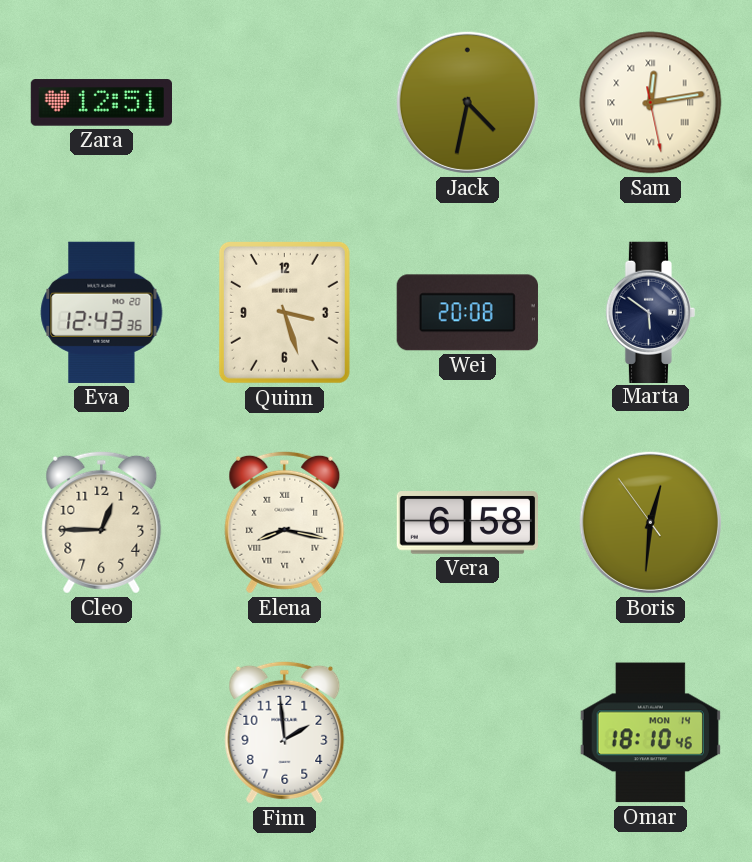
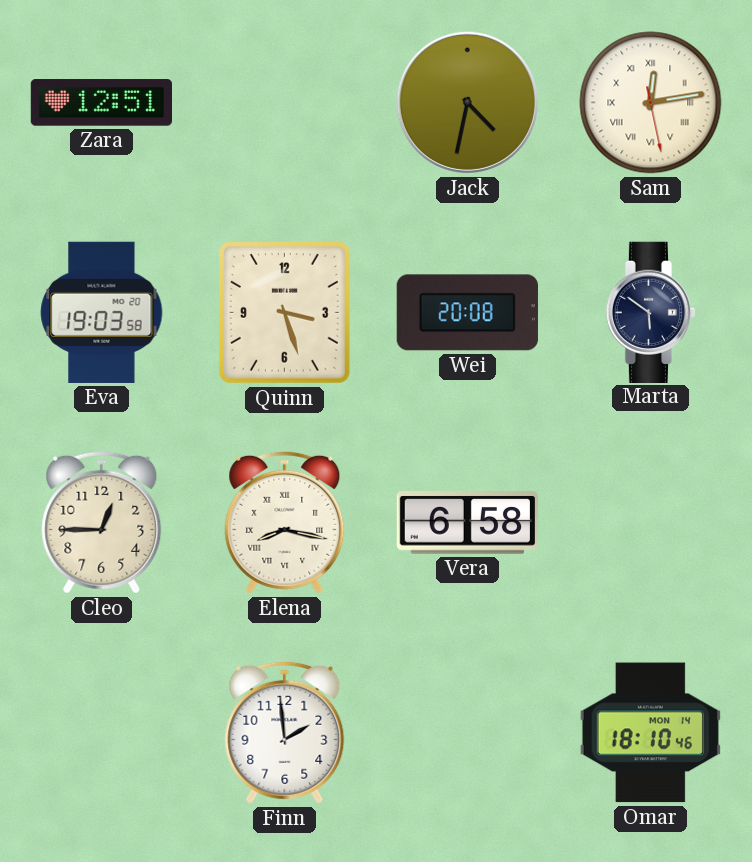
Eva: 12:43 -> 19:03
Boris: 12:30 -> none
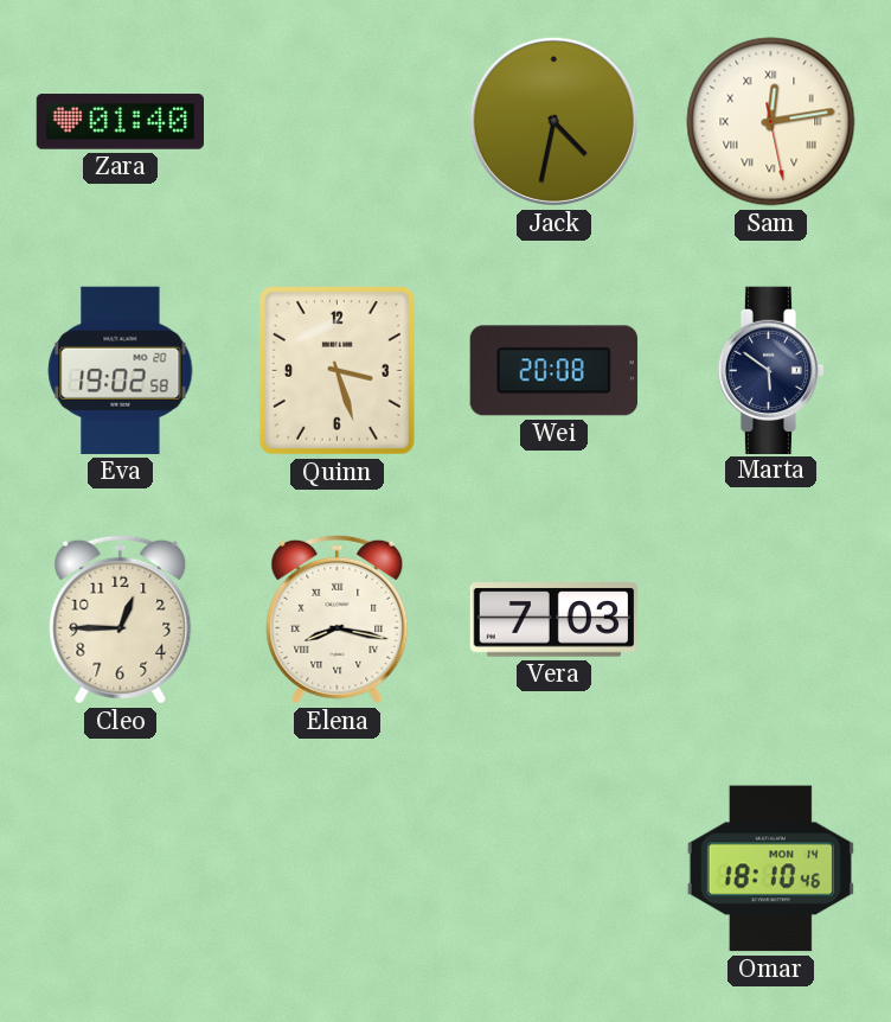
Zara: 12:51 -> 01:40
Eva: 19:03 -> 19:02
Vera: 6:58 -> 7:03
Finn: 1:59 -> none
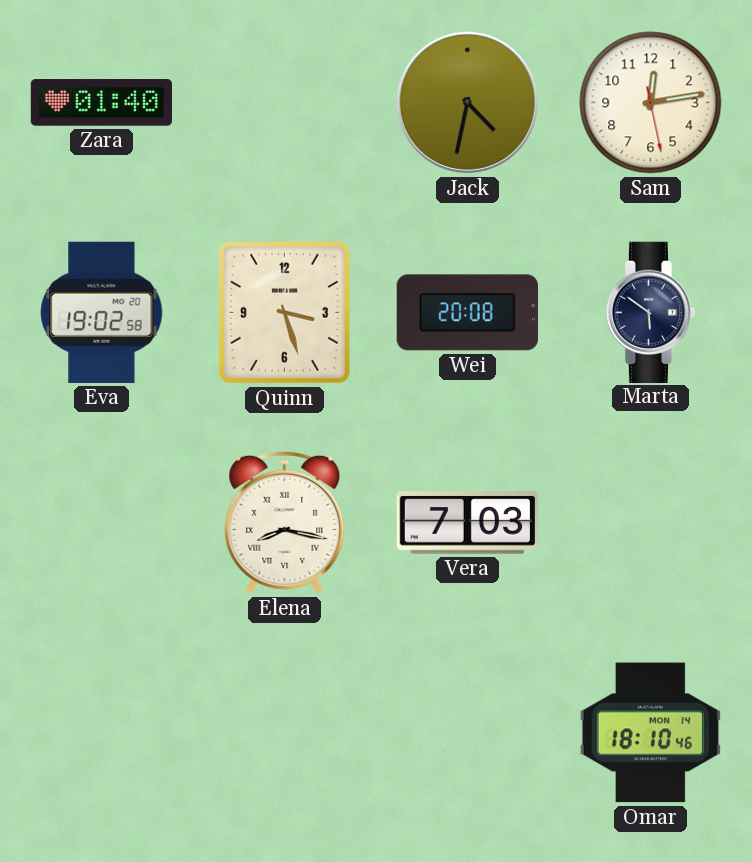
Sam numerals: Roman -> Arabic
Cleo: 12:45 -> none
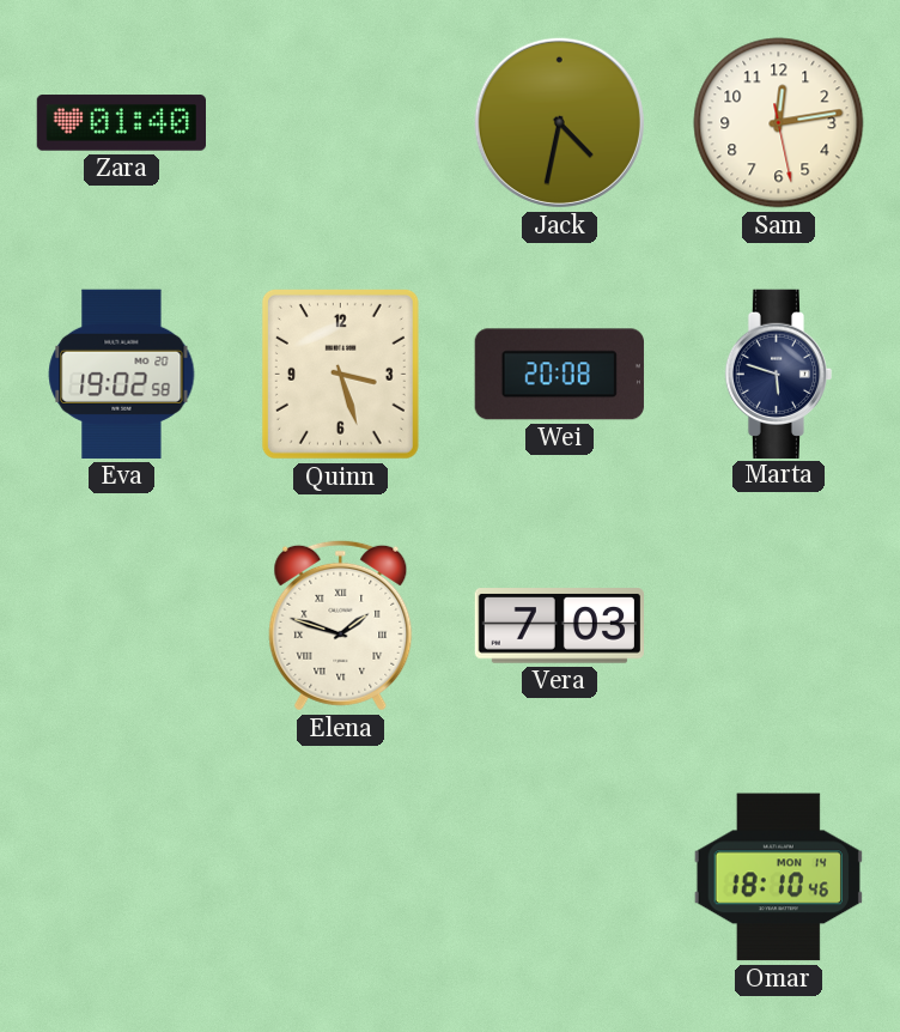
Marta: 5:51 -> 5:48
Elena: 8:17 -> 1:48
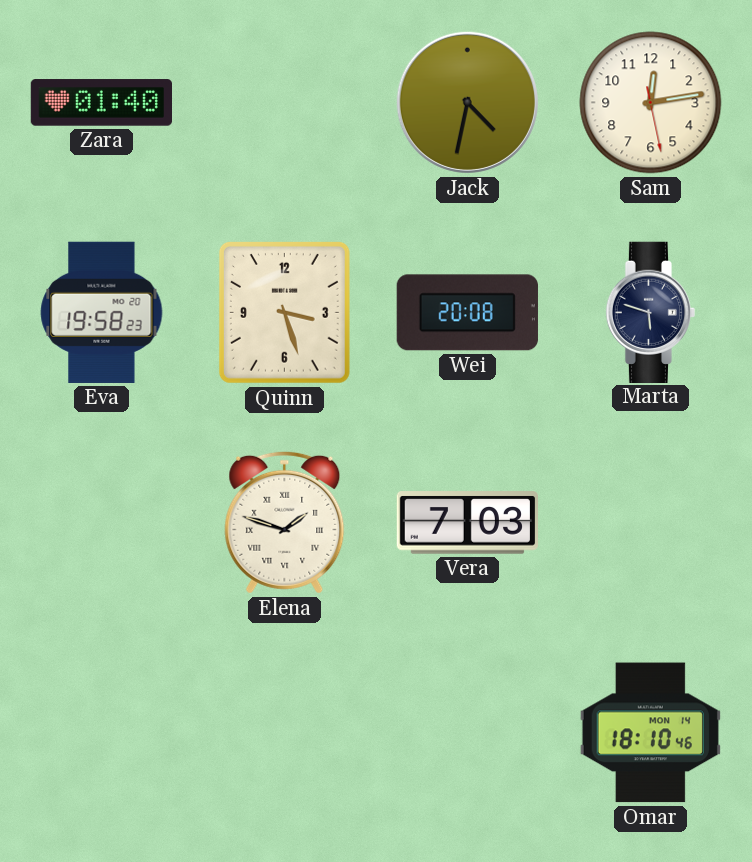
Eva: 19:02 -> 19:58
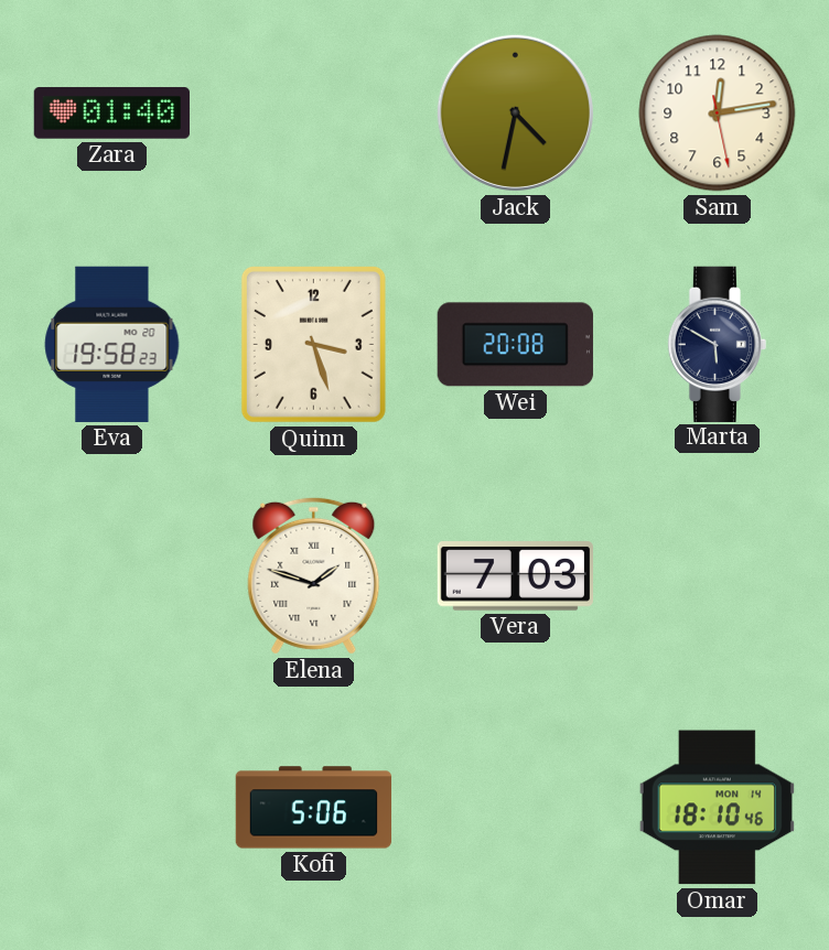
Marta: 5:48 -> 5:50
Kofi: none -> 5:06
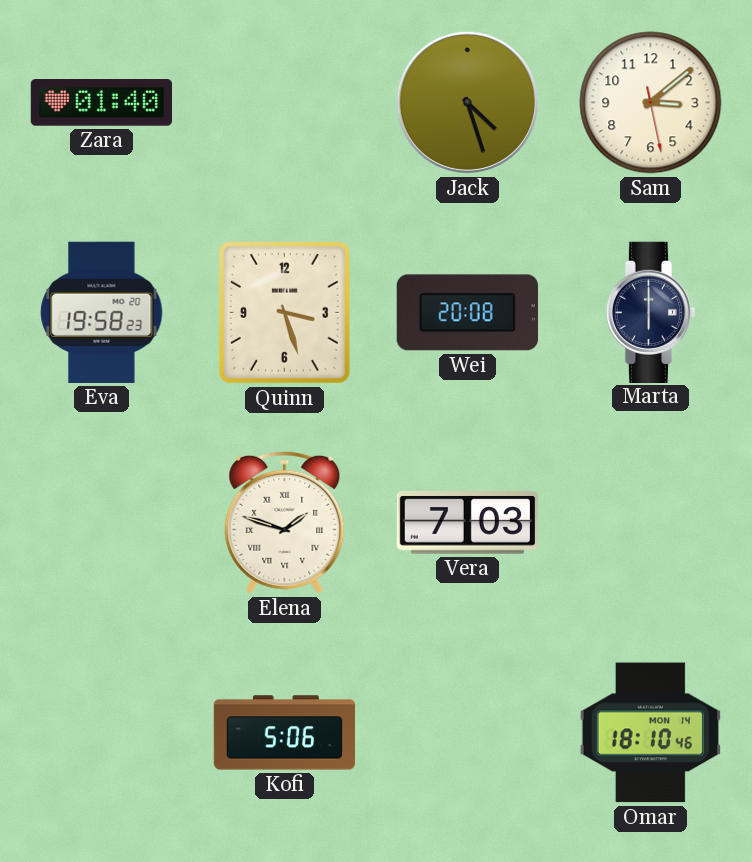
Jack: 4:32 -> 4:27
Sam: 12:13 -> 3:08
Marta: 5:50 -> 6:00
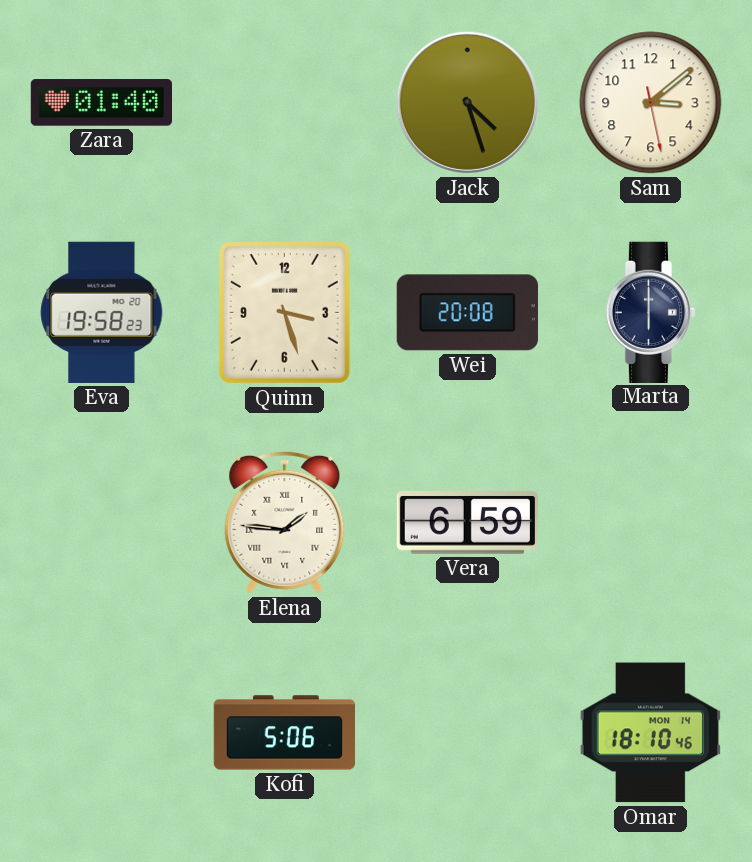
Elena: 1:48 -> 1:46
Vera: 7:03 -> 6:59
